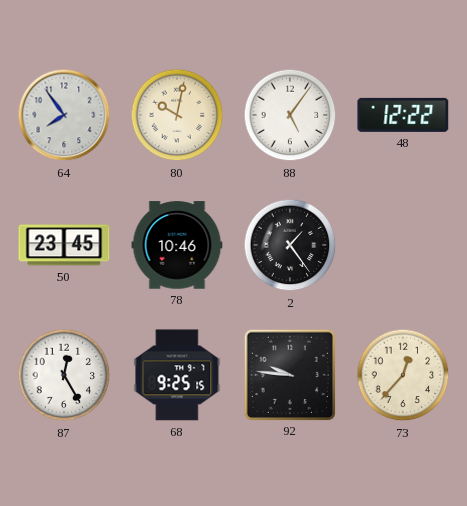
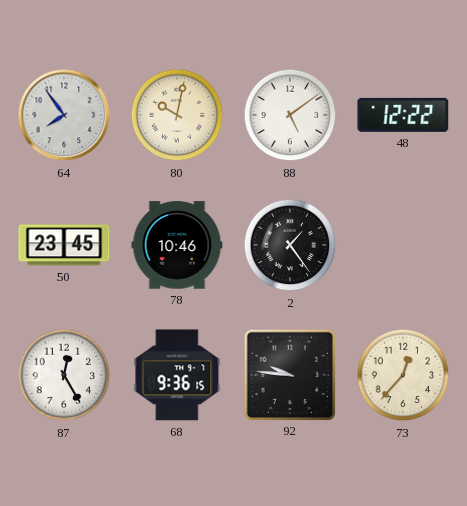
88: 5:06 -> 5:09
68: 9:25 -> 9:36
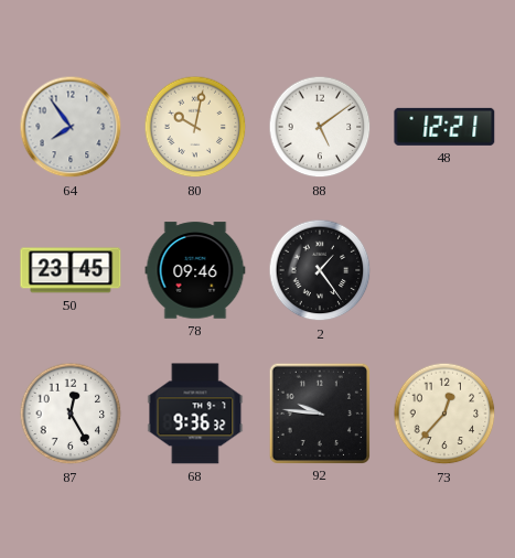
48: 12:22 -> 12:21
78: 10:46 -> 09:46
68: 9:36:15 -> 9:36:32
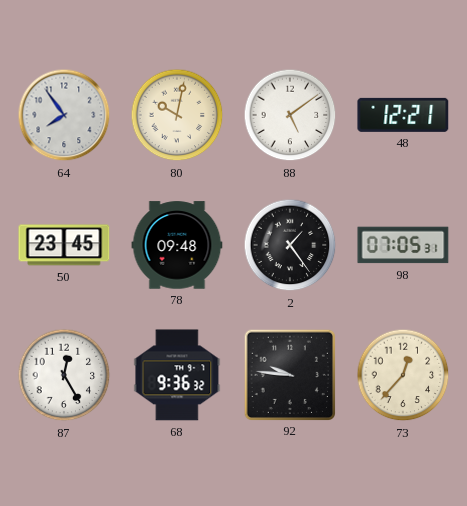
78: 09:46 -> 09:48
98: none -> 07:05
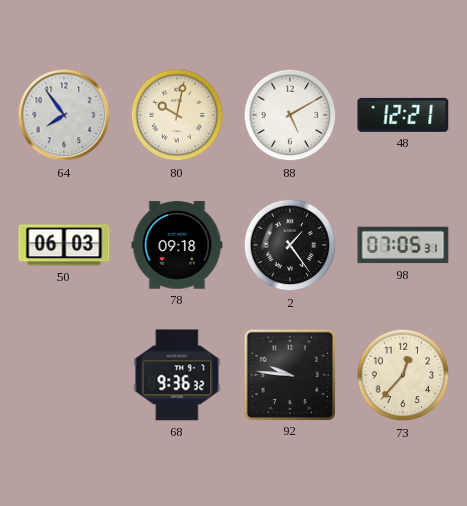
88: 5:09 -> 5:10
50: 23:45 -> 06:03
78: 09:48 -> 09:18
87: 12:25 -> none
